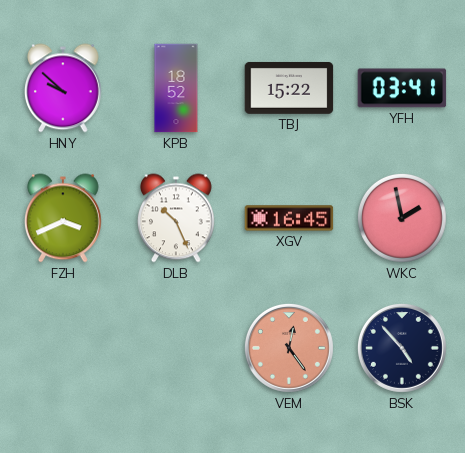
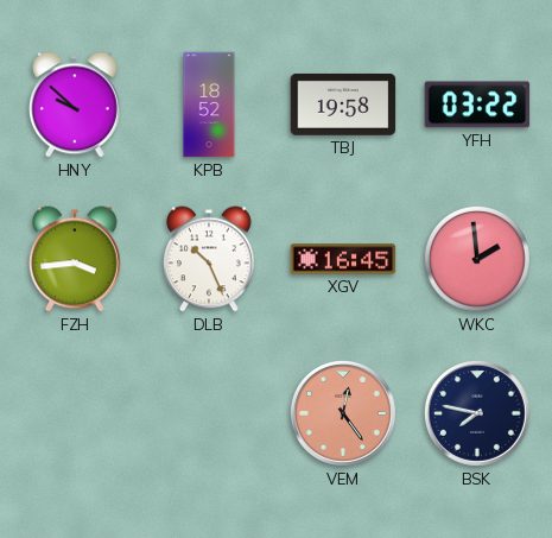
TBJ: 15:22 -> 19:58
YFH: 03:41 -> 03:22
FZH: 3:41 -> 3:44
WKC: 1:58 -> 1:59
BSK: 4:53 -> 7:47
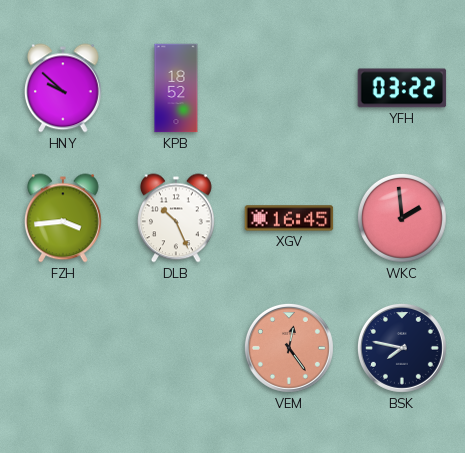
TBJ: 19:58 -> none
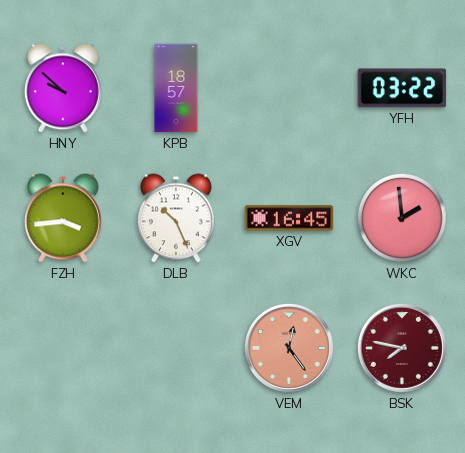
KPB: 18:52 -> 18:57
BSK dial: navy -> burgundy
